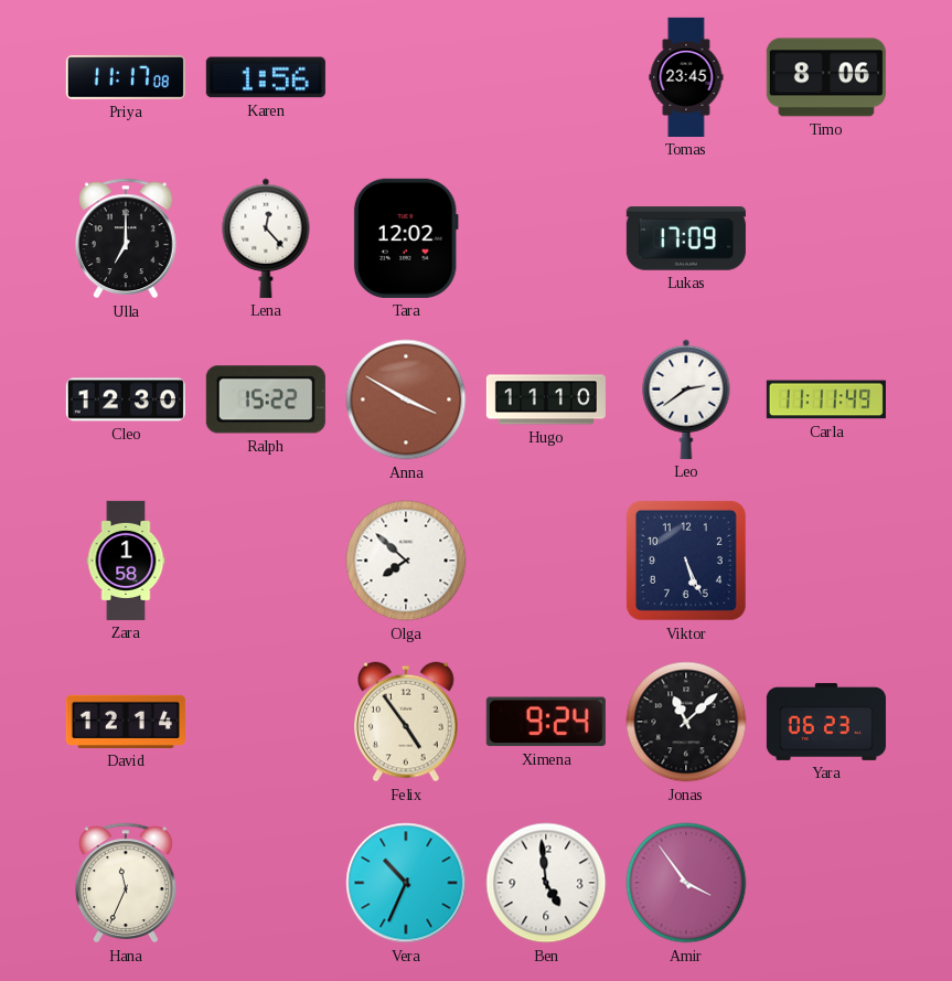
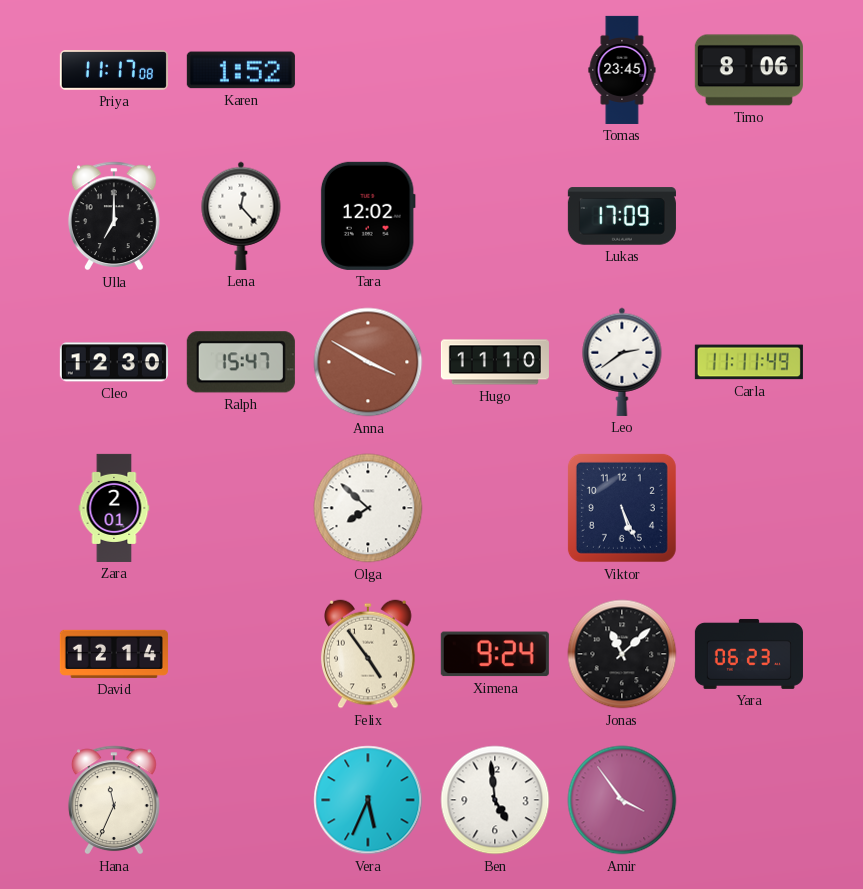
Karen: 1:56 -> 1:52
Ralph: 15:22 -> 15:47
Zara: 1:58 -> 2:01
Vera: 10:34 -> 5:34
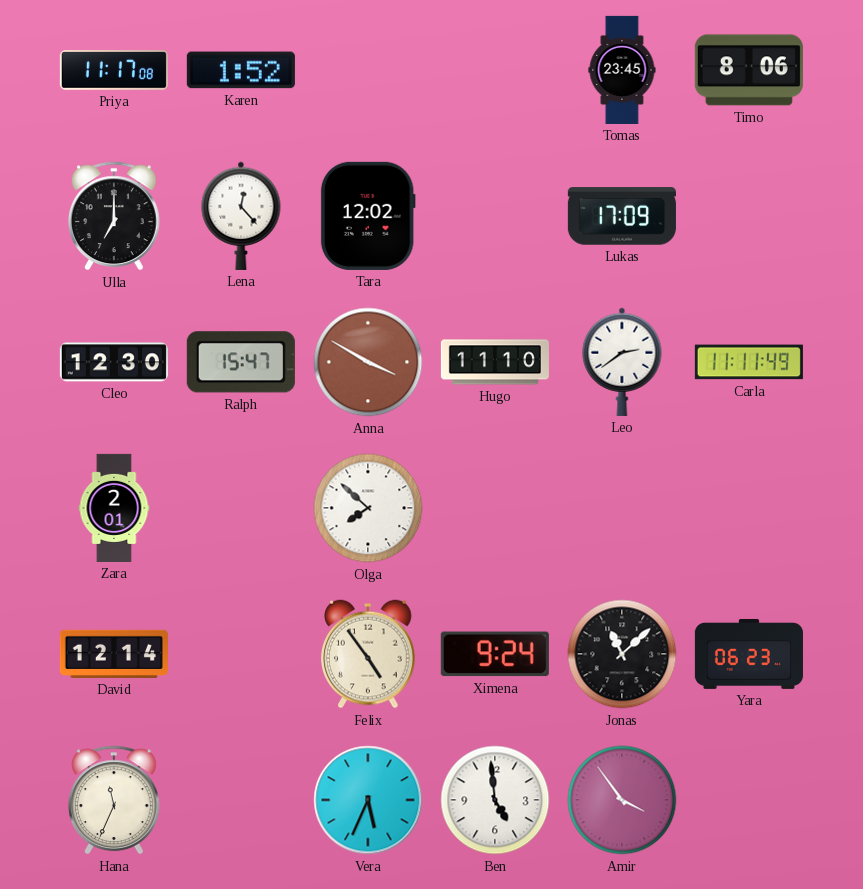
Viktor: 5:26 -> none
